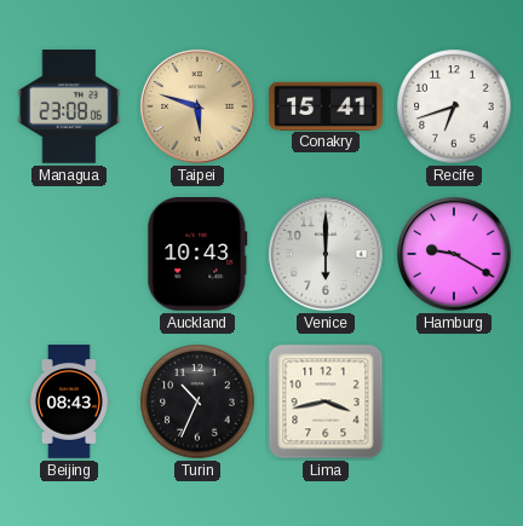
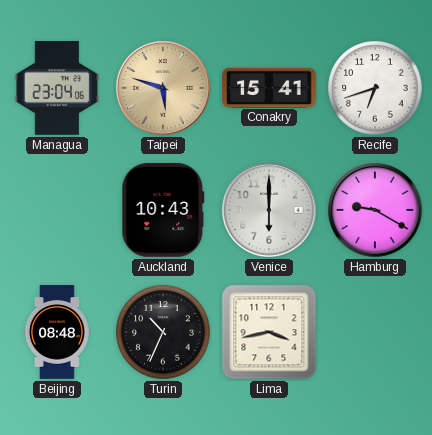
Managua: 23:08 -> 23:04
Beijing: 08:43 -> 08:48
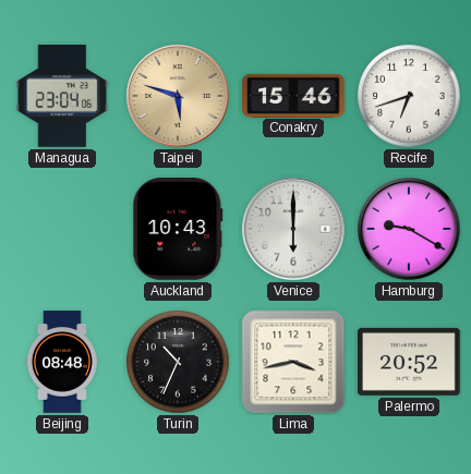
Conakry: 15:41 -> 15:46
Palermo: none -> 20:52
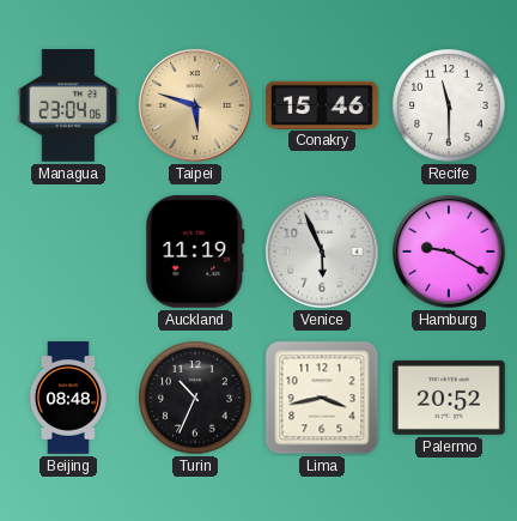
Recife: 6:42 -> 11:30
Auckland: 10:43 -> 11:19
Venice: 6:00 -> 5:56
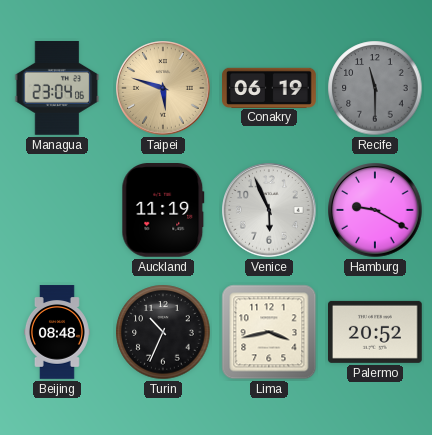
Conakry: 15:46 -> 06:19
Recife dial: white -> grey
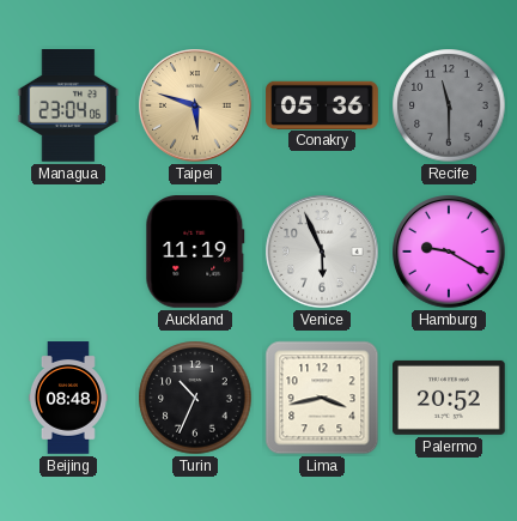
Conakry: 06:19 -> 05:36
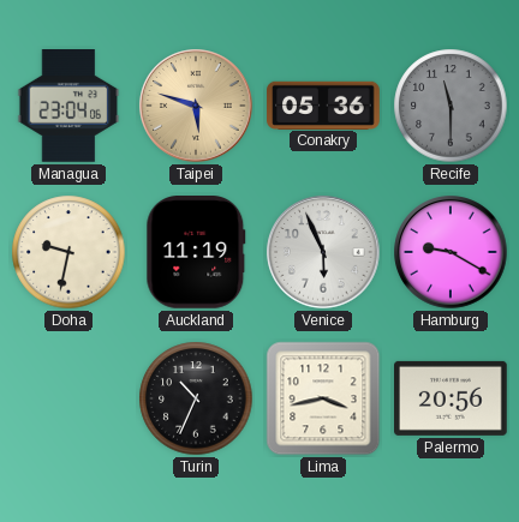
Doha: none -> 9:32
Beijing: 08:48 -> none
Palermo: 20:52 -> 20:56
